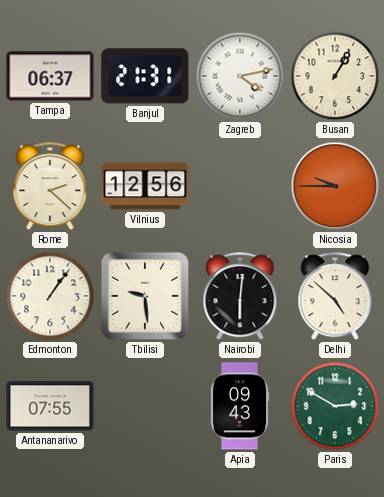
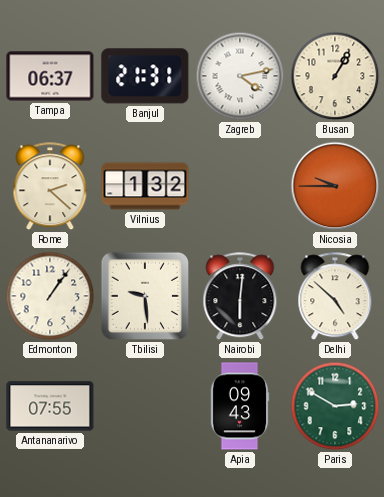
Vilnius: 12:56 -> 1:32
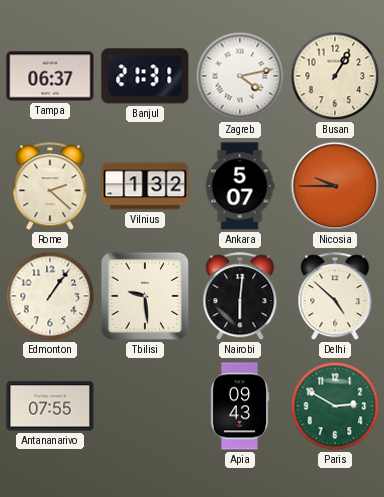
Ankara: none -> 5:07
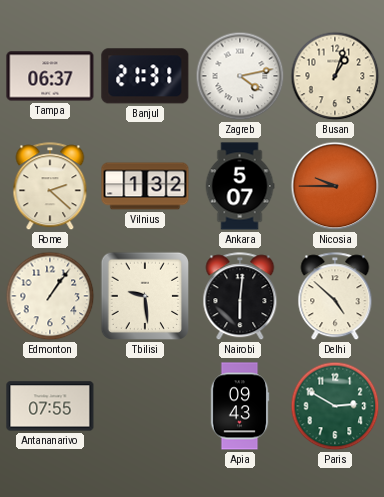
Busan: 1:05 -> 1:03
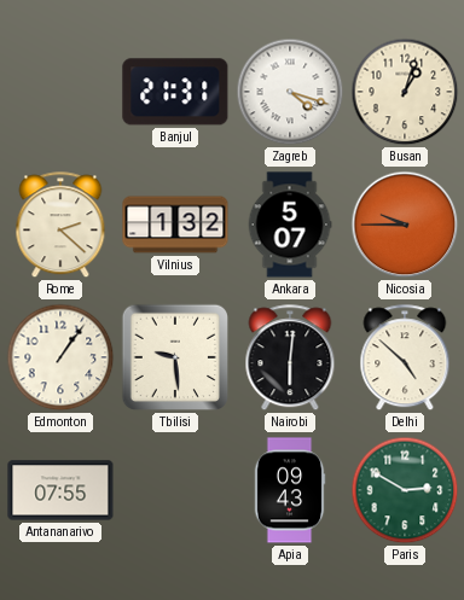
Tampa: 06:37 -> none
Zagreb: 4:13 -> 4:18
